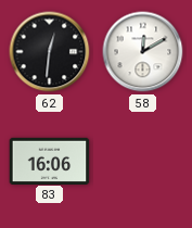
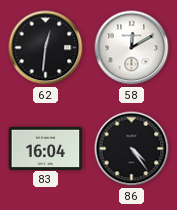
83: 16:06 -> 16:04
86: none -> 4:24
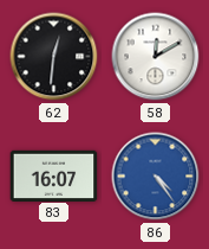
83: 16:04 -> 16:07
86 dial: black -> blue
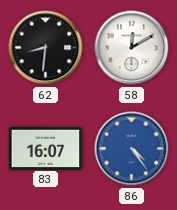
62: 12:31 -> 8:31
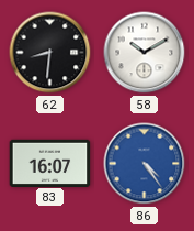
58: 12:10 -> 10:10
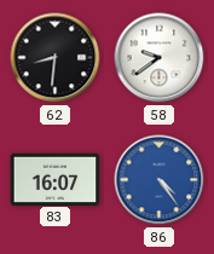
58: 10:10 -> 9:39
